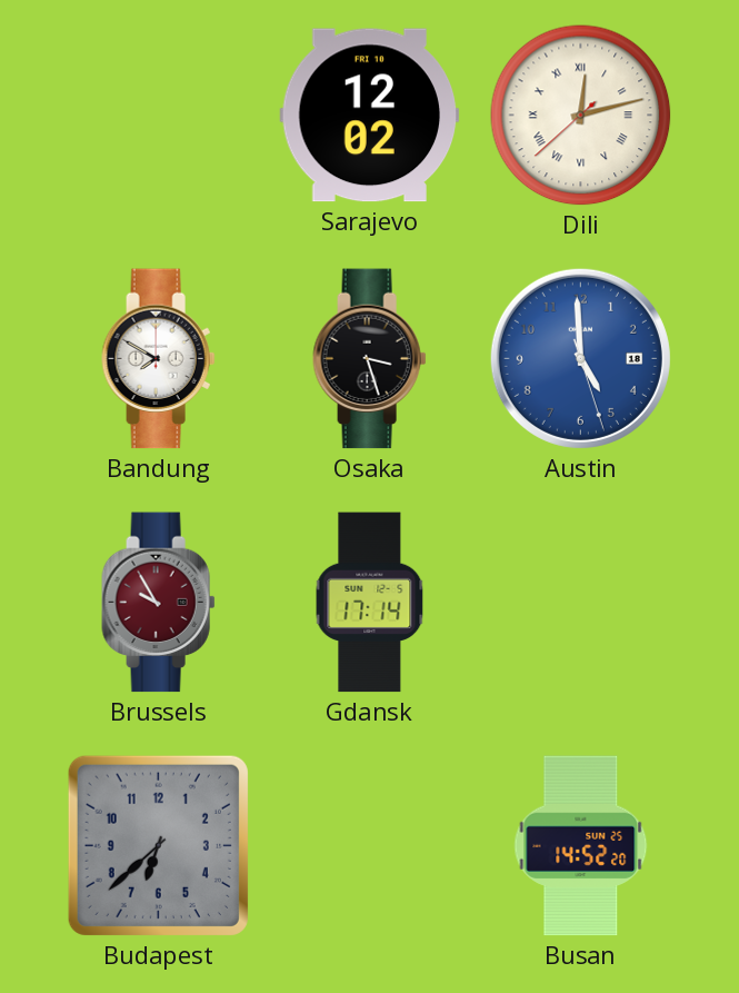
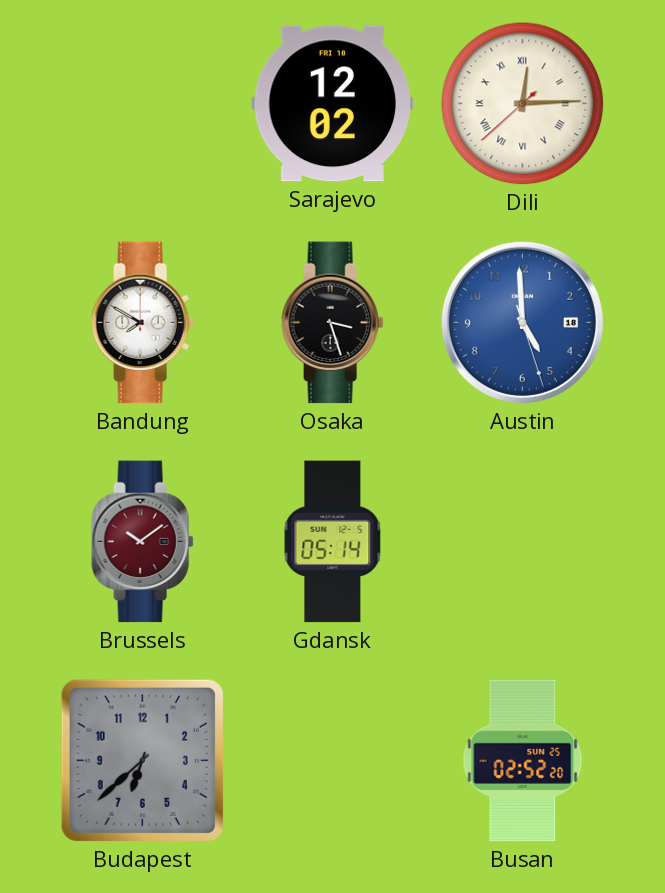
Dili: 12:12 -> 12:14
Brussels: 9:55 -> 10:09
Gdansk: 17:14 -> 05:14
Busan: 14:52 -> 02:52
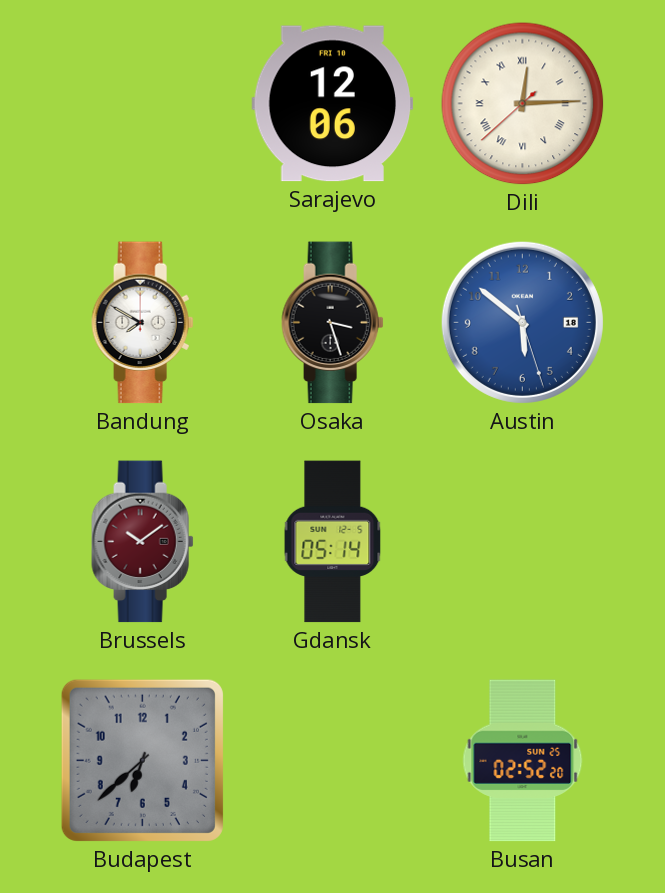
Sarajevo: 12:02 -> 12:06
Austin: 4:59 -> 5:51
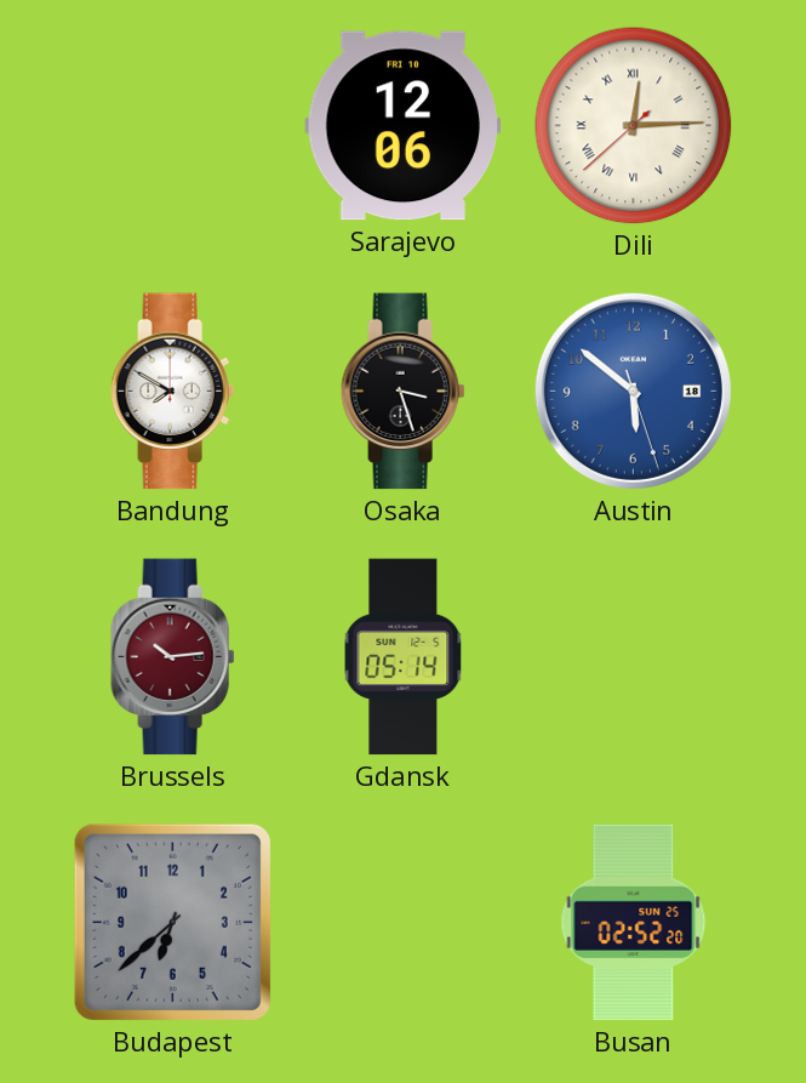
Brussels: 10:09 -> 10:14
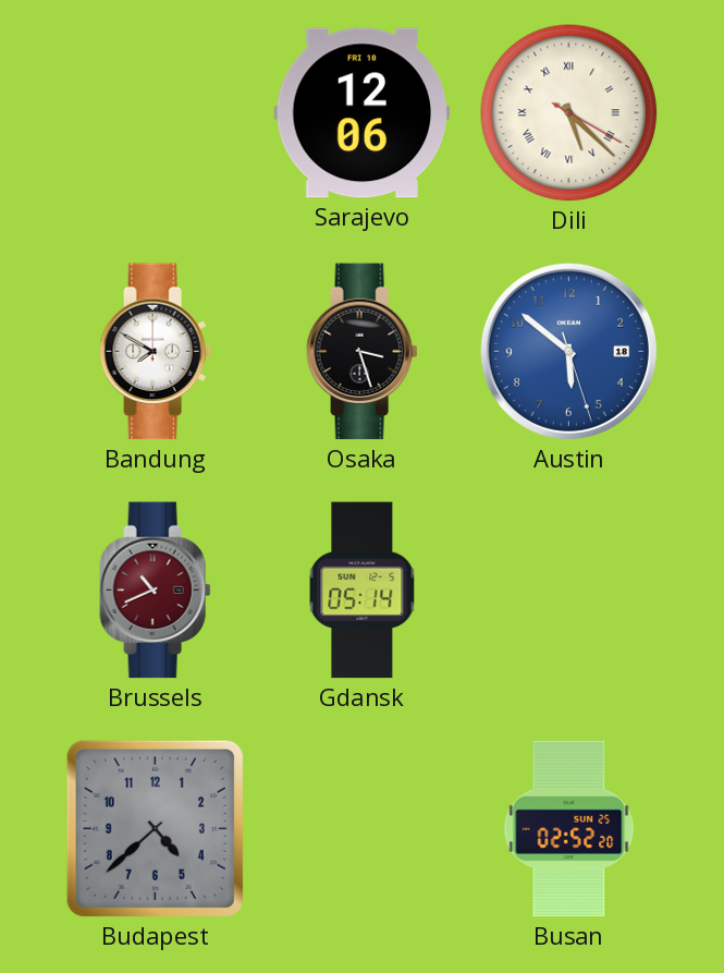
Dili: 12:14 -> 5:22
Brussels: 10:14 -> 10:41
Budapest: 6:38 -> 4:38
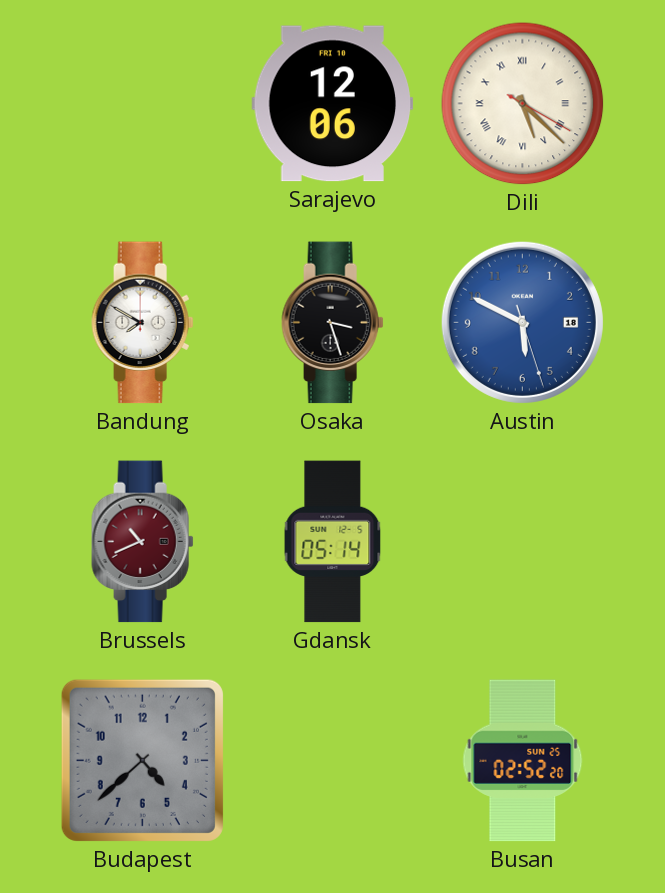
Austin: 5:51 -> 5:49
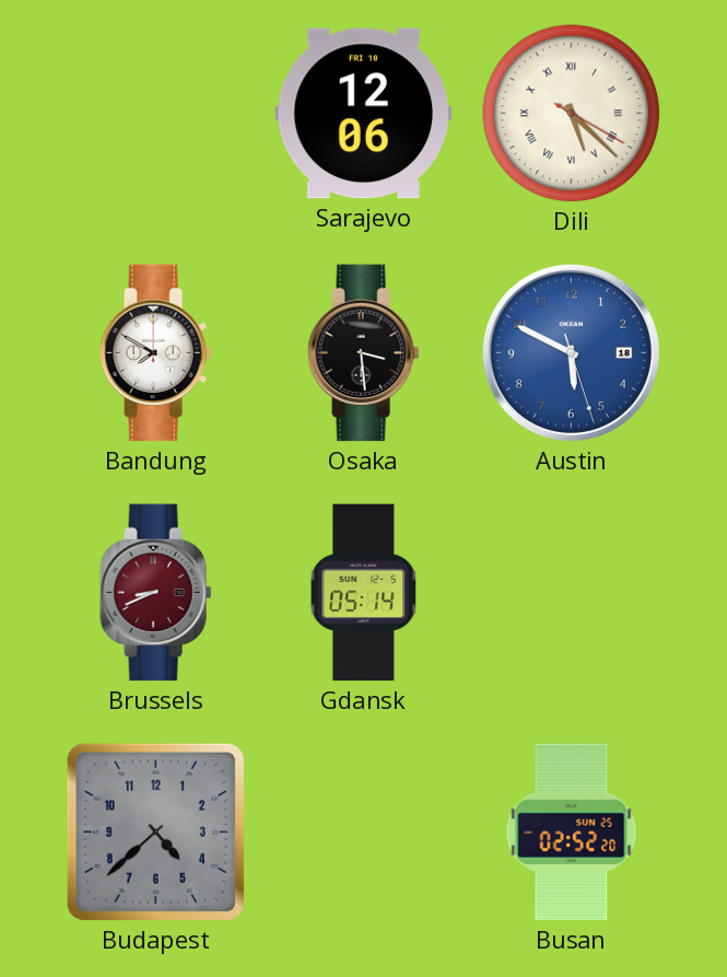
Osaka: 3:27 -> 3:29
Brussels: 10:41 -> 8:41
